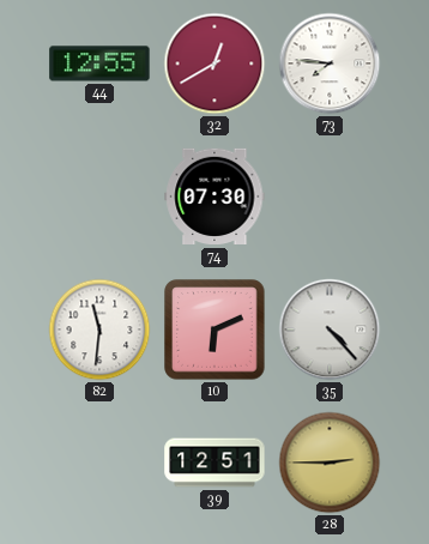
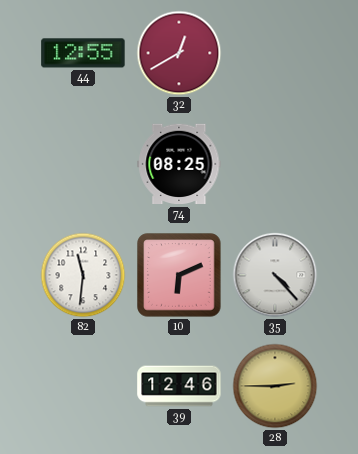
73: 7:46 -> none
74: 07:30 -> 08:25
39: 12:51 -> 12:46
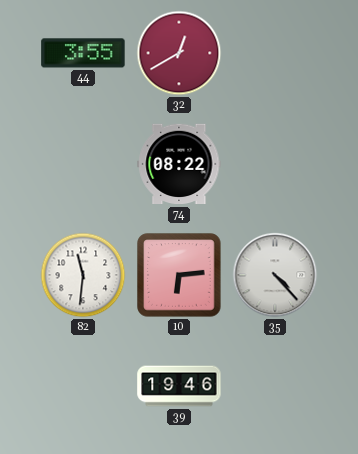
44: 12:55 -> 3:55
74: 08:25 -> 08:22
10: 6:11 -> 6:14
39: 12:46 -> 19:46
28: 2:45 -> none
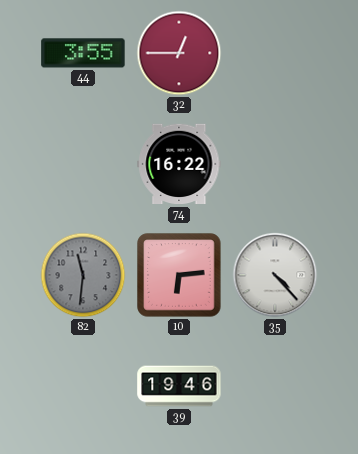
32: 12:40 -> 12:45
74: 08:22 -> 16:22
82 dial: white -> grey
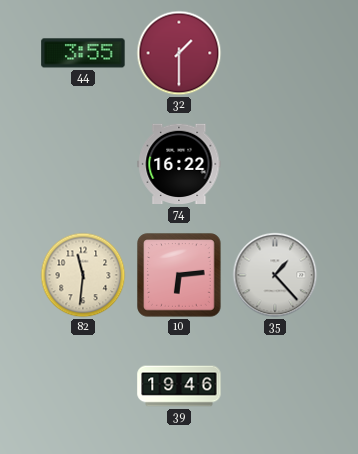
32: 12:45 -> 1:30
82 dial: grey -> cream
35: 4:23 -> 1:23
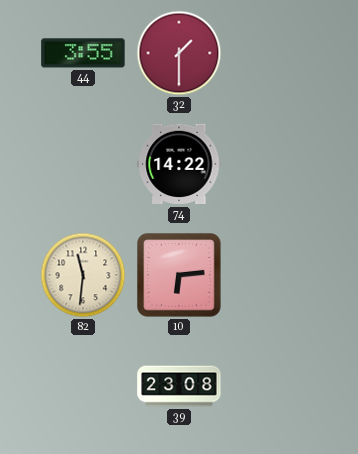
74: 16:22 -> 14:22
35: 1:23 -> none
39: 19:46 -> 23:08
